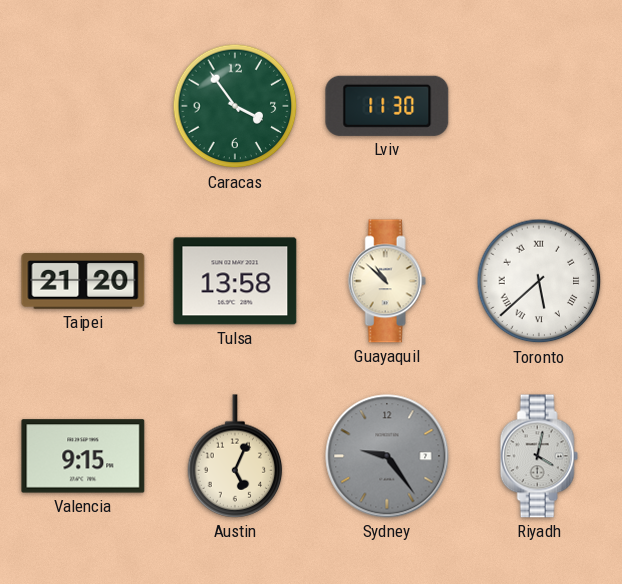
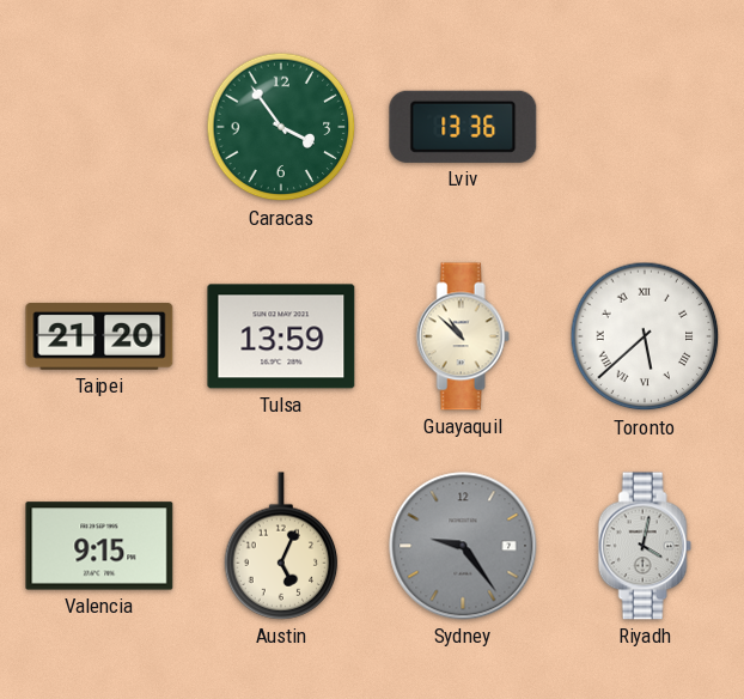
Lviv: 11:30 -> 13:36
Tulsa: 13:58 -> 13:59
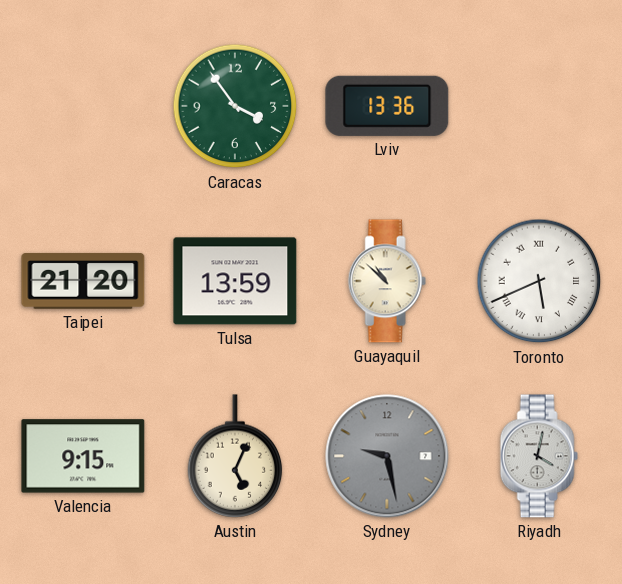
Toronto: 5:38 -> 5:41
Sydney: 9:24 -> 9:28
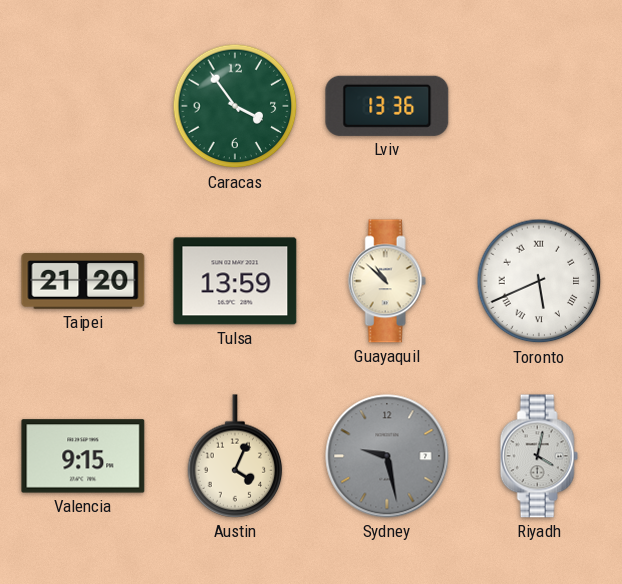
Austin: 5:04 -> 4:04
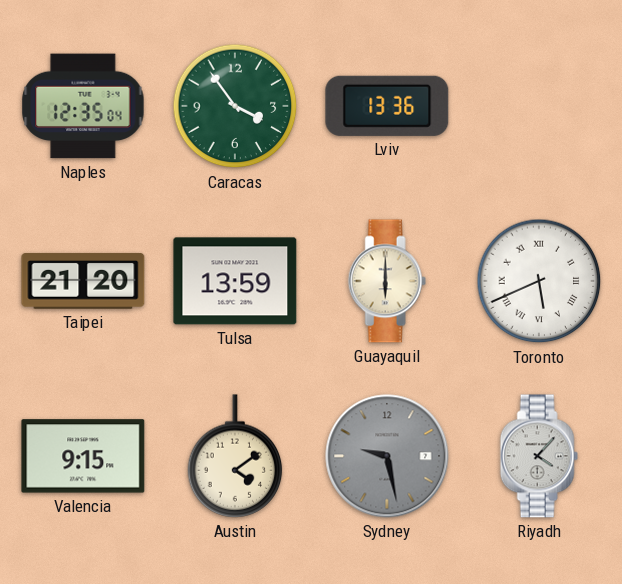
Naples: none -> 12:35
Guayaquil: 10:52 -> 6:00
Austin: 4:04 -> 4:09
Riyadh: 4:02 -> 4:07
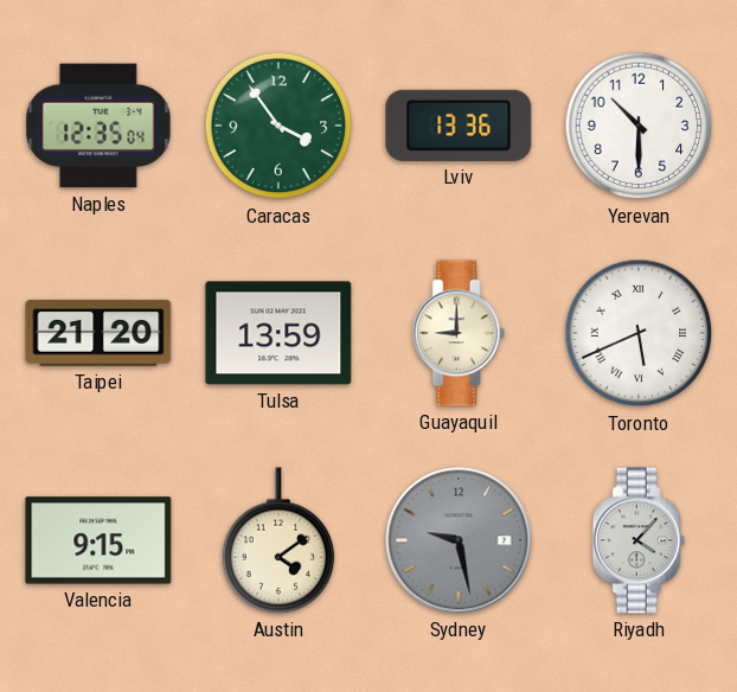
Yerevan: none -> 10:30
Guayaquil: 6:00 -> 9:00
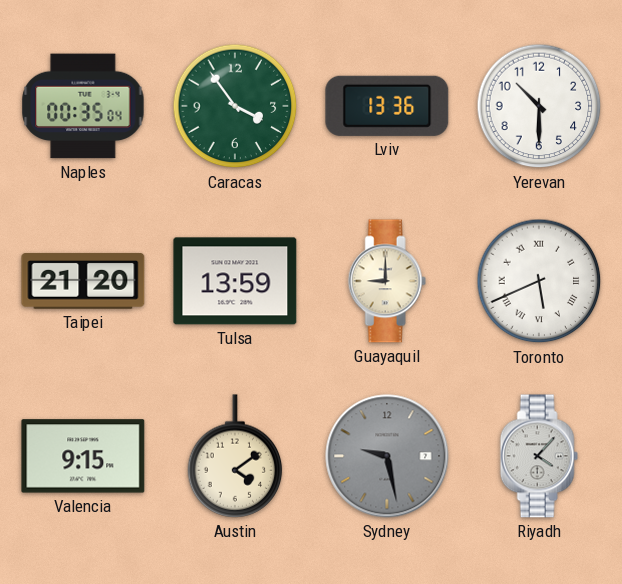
Naples: 12:35 -> 00:35
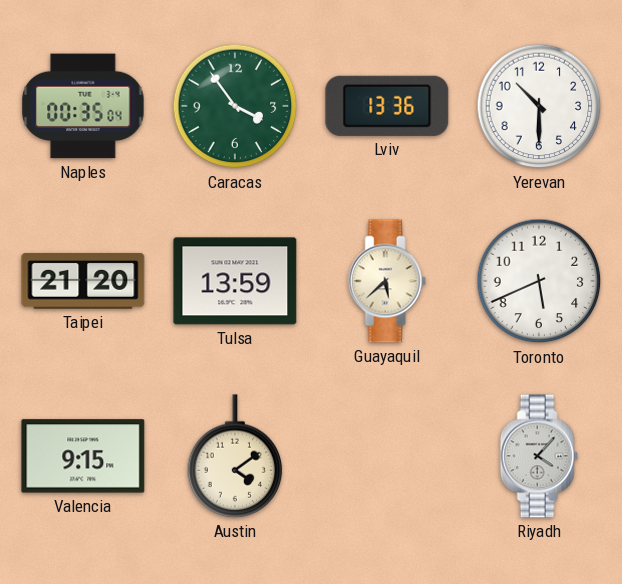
Guayaquil: 9:00 -> 5:38
Toronto numerals: Roman -> Arabic
Sydney: 9:28 -> none
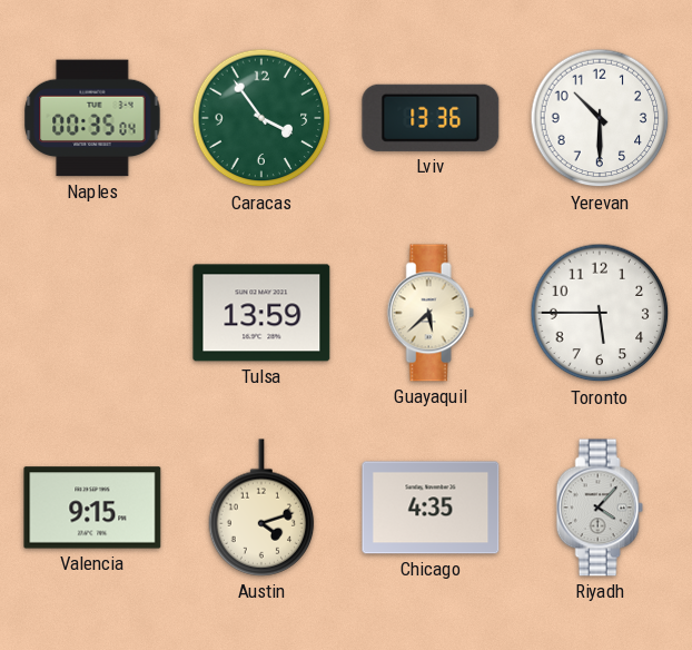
Taipei: 21:20 -> none
Toronto: 5:41 -> 5:45
Austin: 4:09 -> 4:12
Chicago: none -> 4:35
